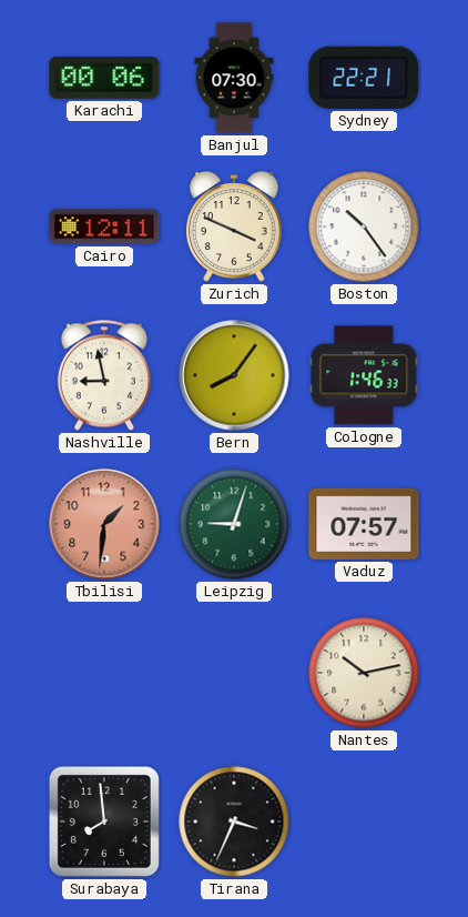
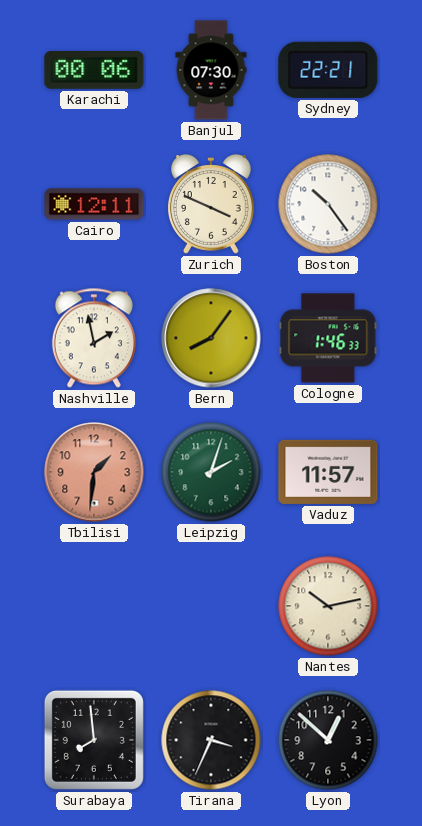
Nashville: 8:58 -> 1:58
Leipzig: 9:03 -> 2:03
Vaduz: 07:57 -> 11:57
Lyon: none -> 12:52
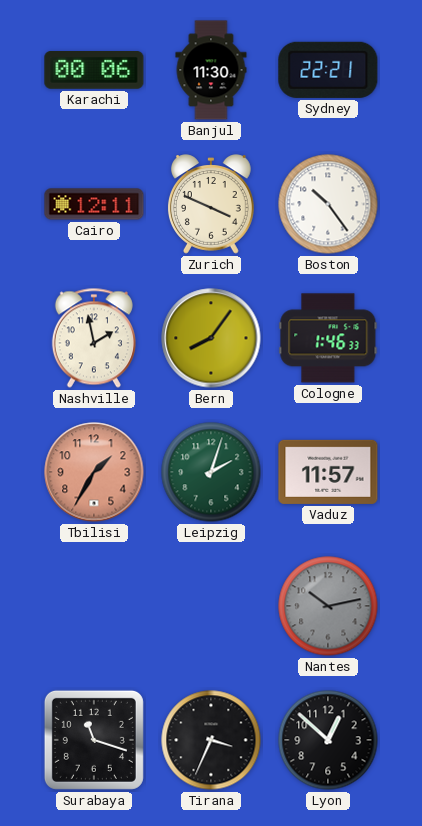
Banjul: 07:30 -> 11:30
Tbilisi: 1:31 -> 1:35
Nantes dial: cream -> grey
Surabaya: 7:59 -> 11:18
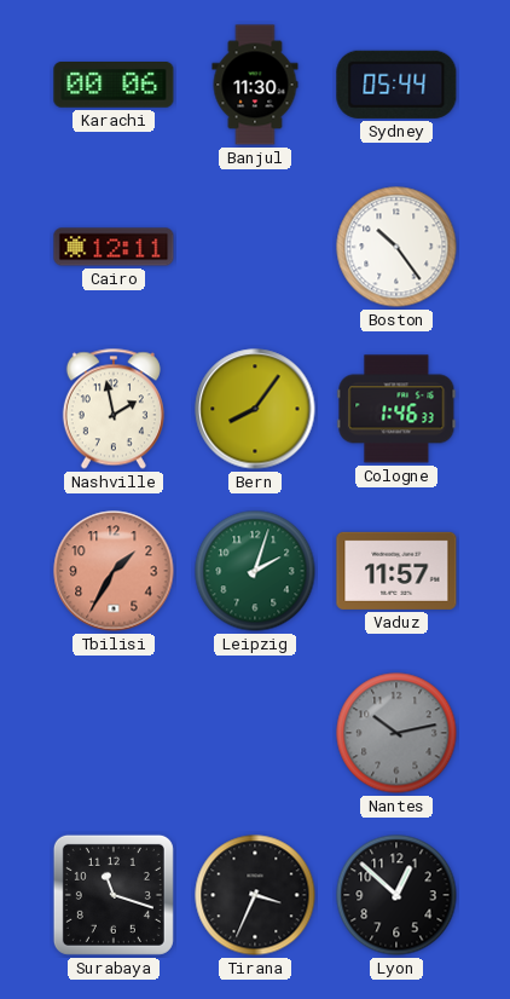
Sydney: 22:21 -> 05:44
Zurich: 3:49 -> none
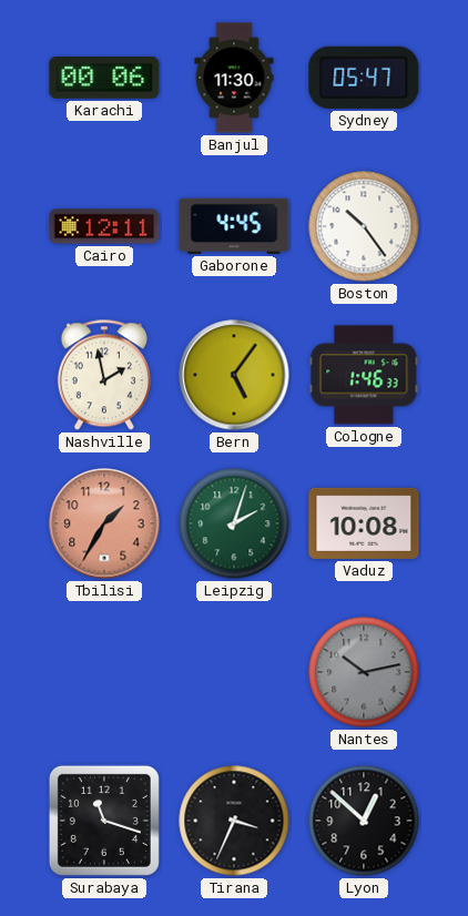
Sydney: 05:44 -> 05:47
Gaborone: none -> 4:45
Bern: 8:06 -> 5:06
Vaduz: 11:57 -> 10:08
